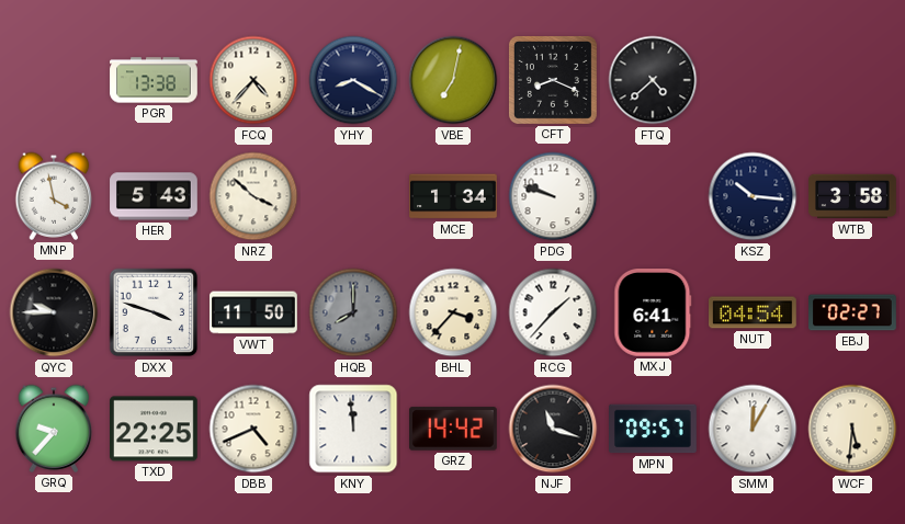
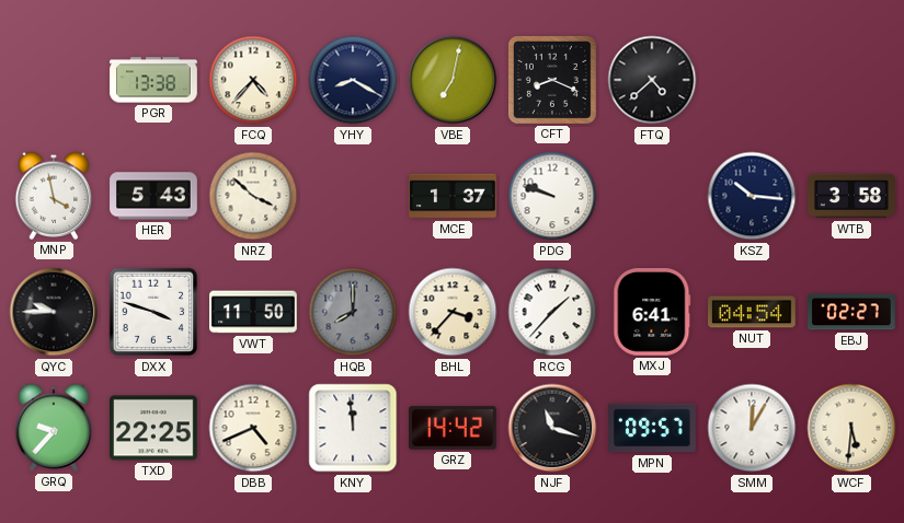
MCE: 1:34 -> 1:37
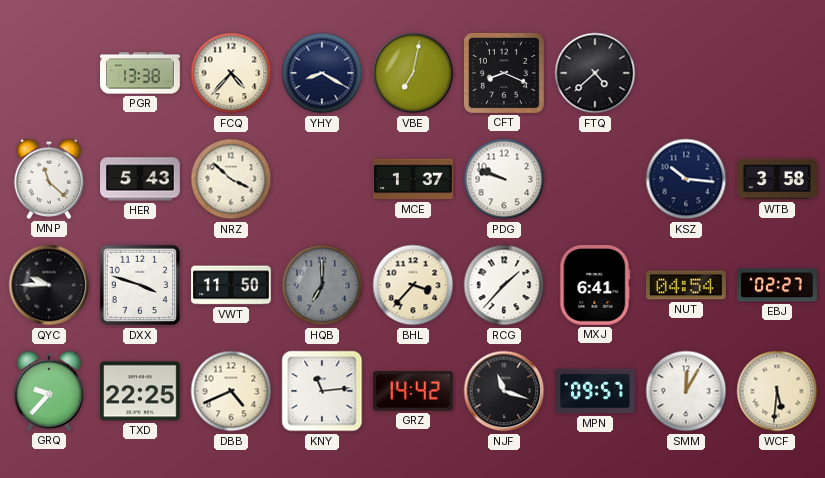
MNP: 3:58 -> 11:22
HQB: 8:00 -> 7:00
KNY: 11:59 -> 11:14
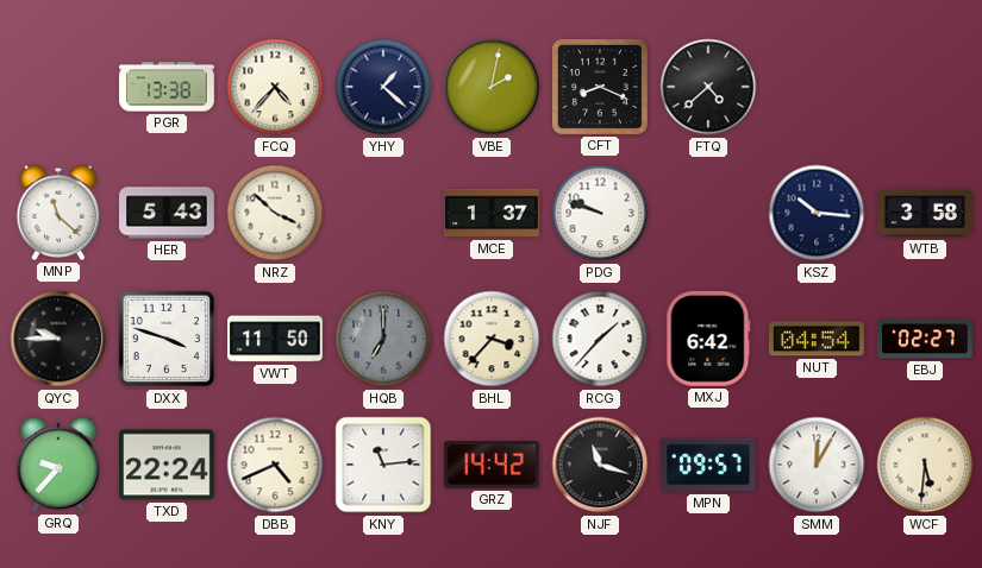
YHY: 8:20 -> 1:22
VBE: 7:02 -> 2:02
MXJ: 6:41 -> 6:42
TXD: 22:25 -> 22:24
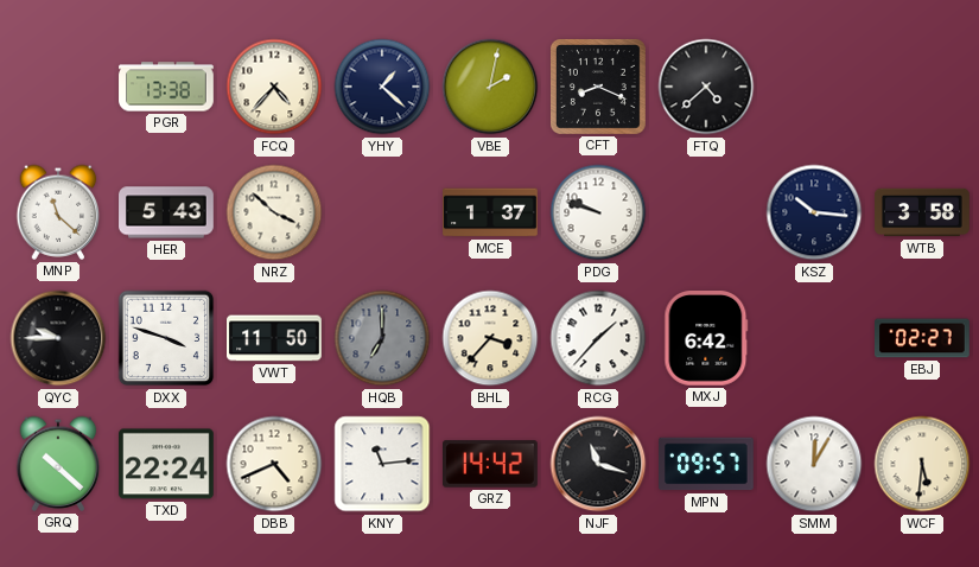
NUT: 04:54 -> none
GRQ: 9:37 -> 10:22
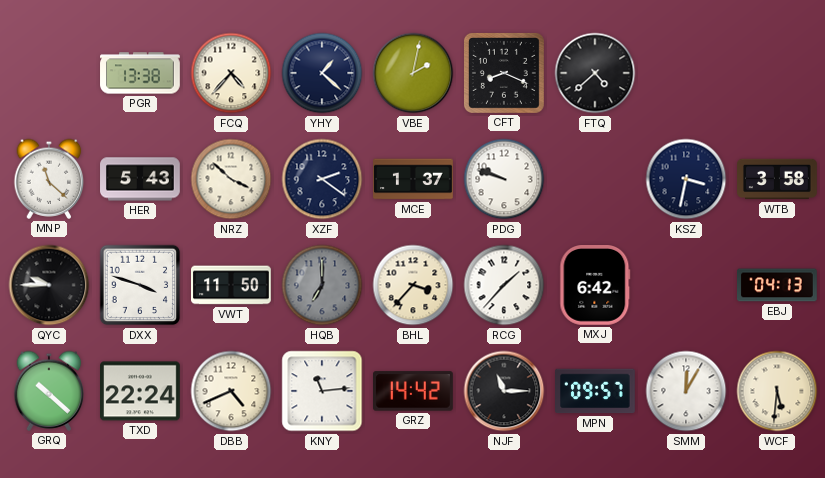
XZF: none -> 2:21
KSZ: 10:16 -> 3:32
EBJ: 02:27 -> 04:13
NJF: 11:18 -> 11:15
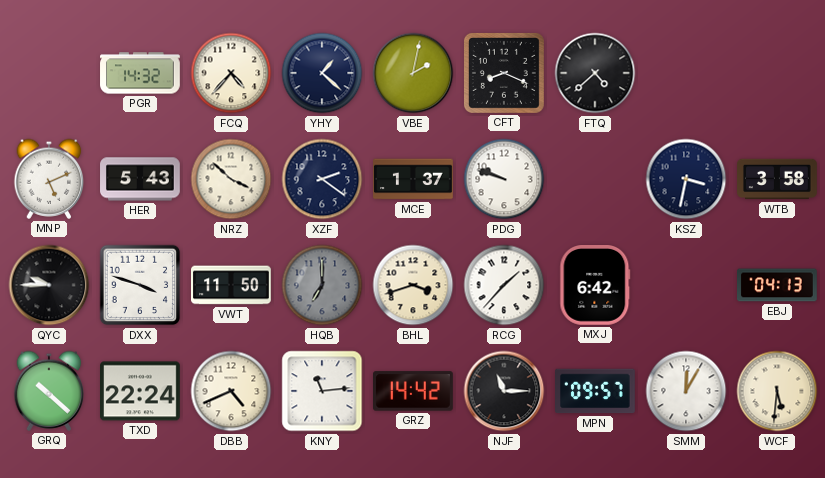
PGR: 13:38 -> 14:32
MNP: 11:22 -> 5:11
BHL: 3:37 -> 3:42
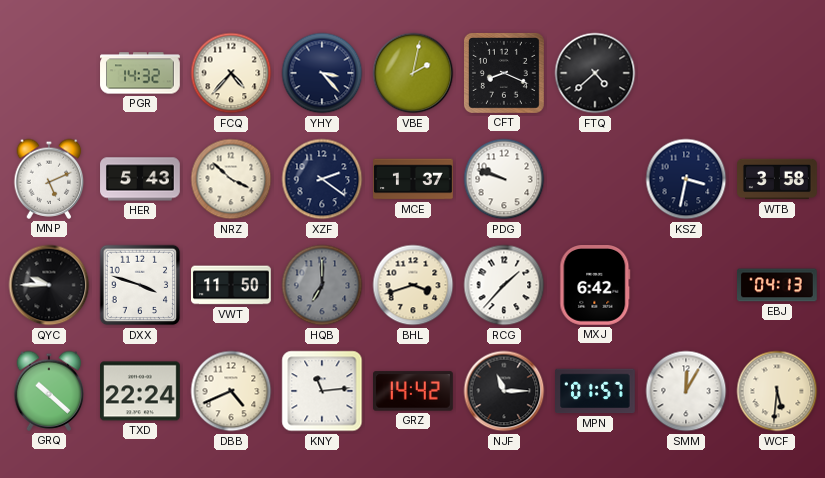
YHY: 1:22 -> 3:23
MPN: 09:57 -> 01:57
